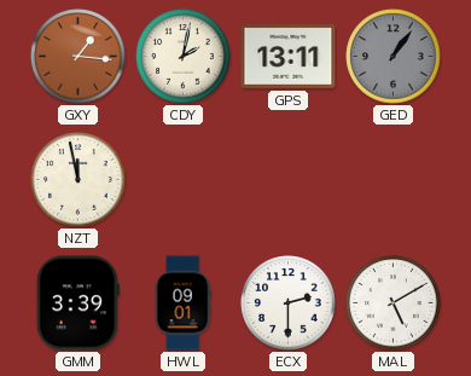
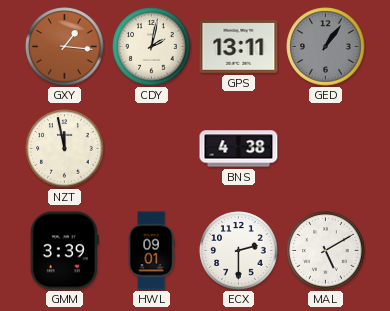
BNS: none -> 4:38
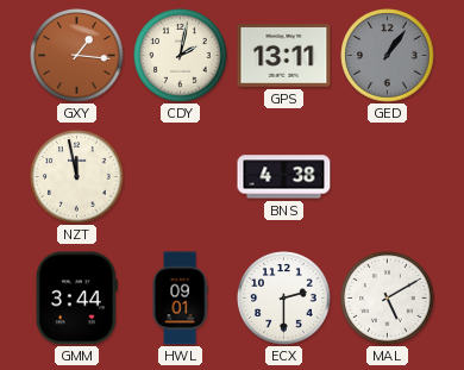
GMM: 3:39 -> 3:44
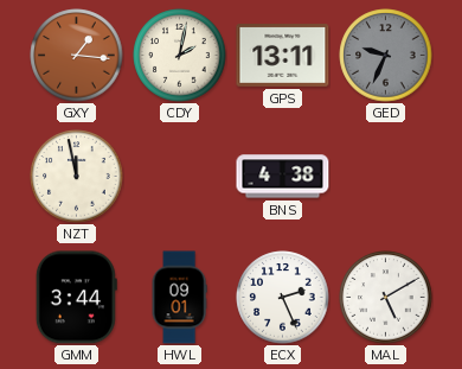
GED: 1:06 -> 9:34
ECX: 2:30 -> 2:26
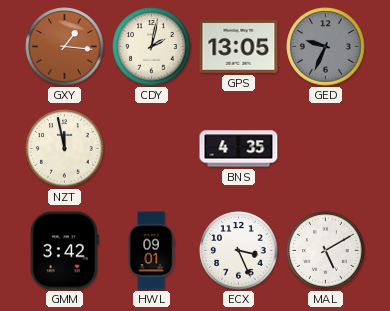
GPS: 13:11 -> 13:05
BNS: 4:38 -> 4:35
GMM: 3:44 -> 3:42
ECX: 2:26 -> 3:26
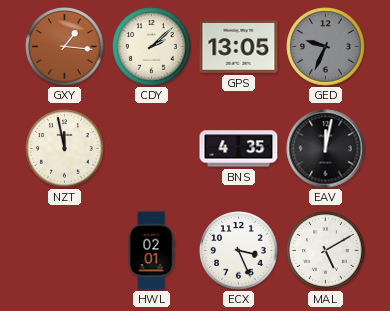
CDY: 2:02 -> 2:08
EAV: none -> 12:02
GMM: 3:42 -> none
HWL: 09:01 -> 02:01
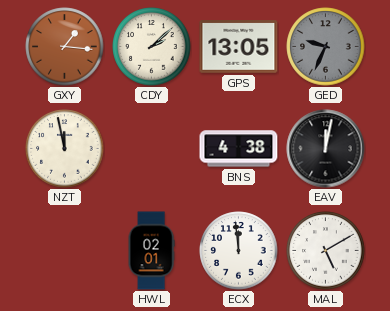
BNS: 4:35 -> 4:38
ECX: 3:26 -> 11:59
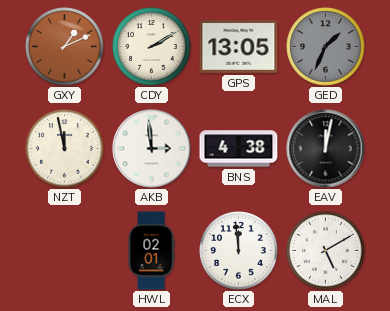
GXY: 1:16 -> 1:11
CDY: 2:08 -> 2:10
GED: 9:34 -> 1:34
AKB: none -> 2:59
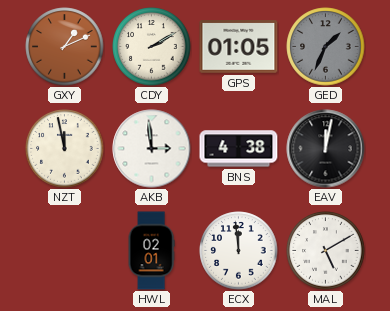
GPS: 13:05 -> 01:05
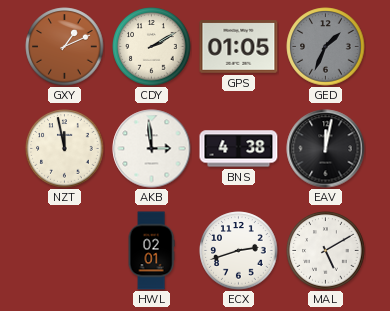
ECX: 11:59 -> 2:42
